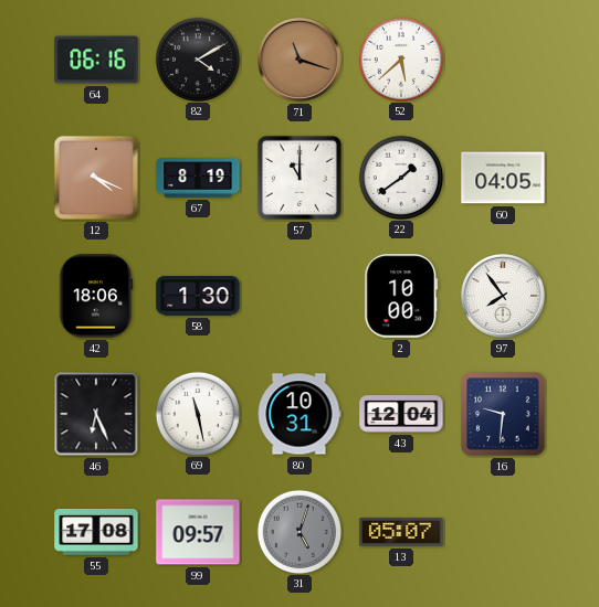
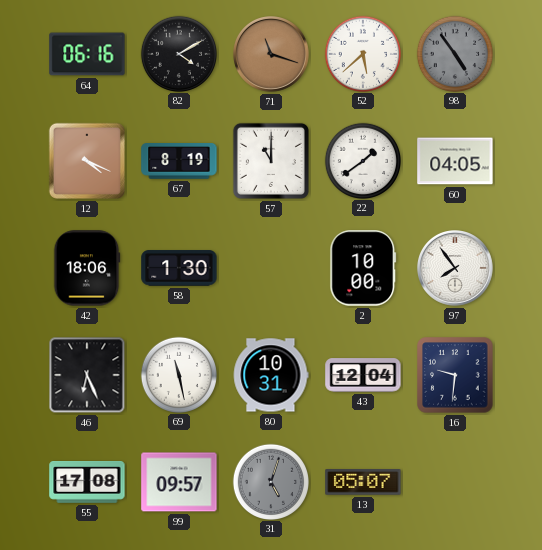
98: none -> 4:54
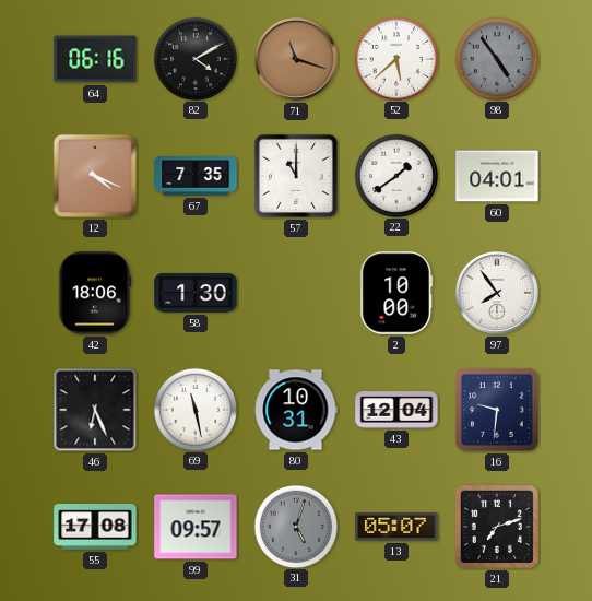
67: 8:19 -> 7:35
60: 04:05 -> 04:01
21: none -> 7:12
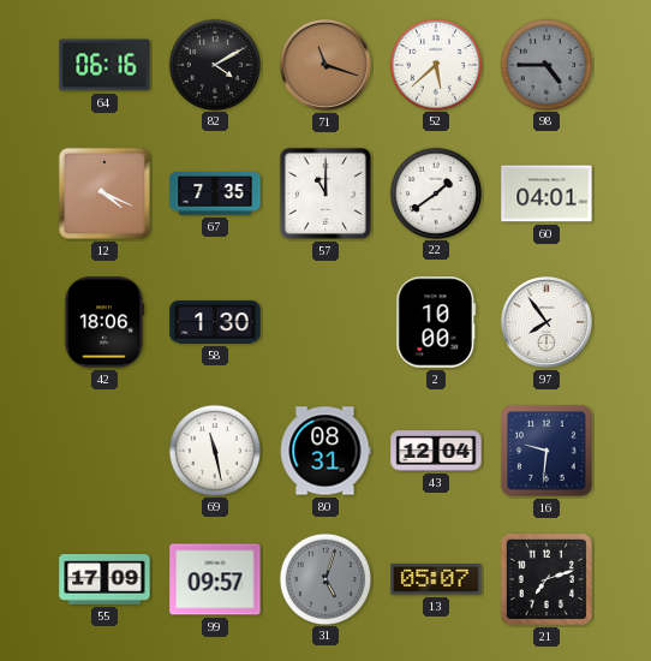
98: 4:54 -> 4:45
46: 6:26 -> none
80: 10:31 -> 08:31
55: 17:08 -> 17:09
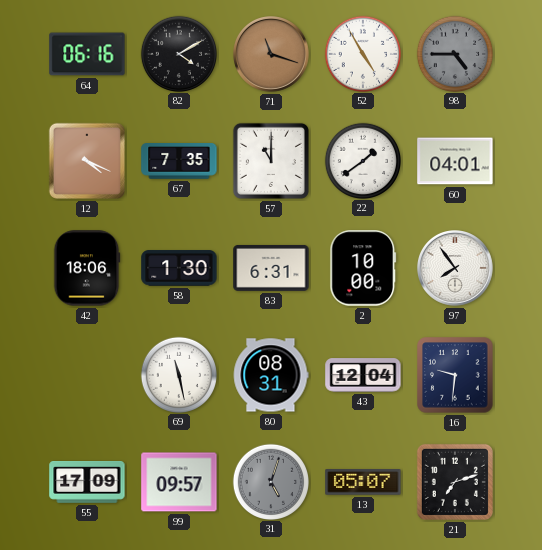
52: 5:38 -> 4:55
83: none -> 6:31
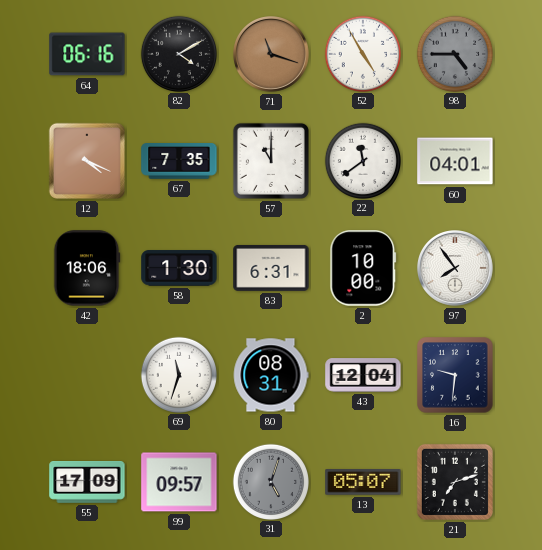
22: 1:39 -> 11:39
69: 11:28 -> 11:33
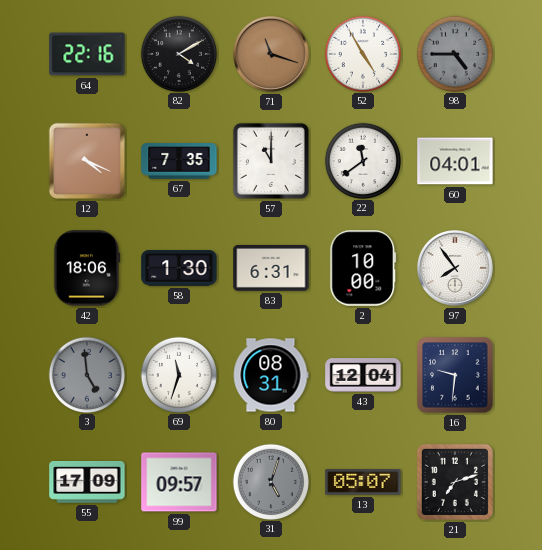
64: 06:16 -> 22:16
3: none -> 4:59
